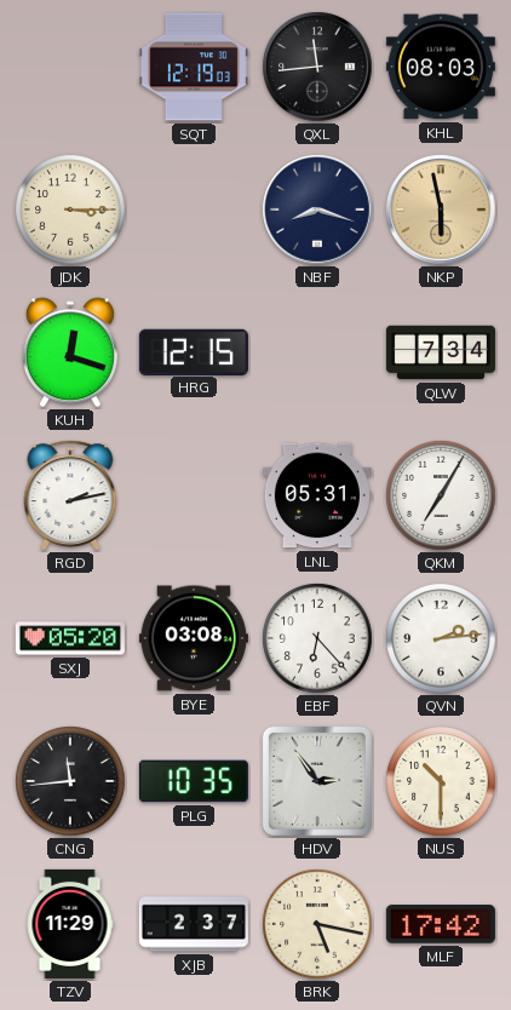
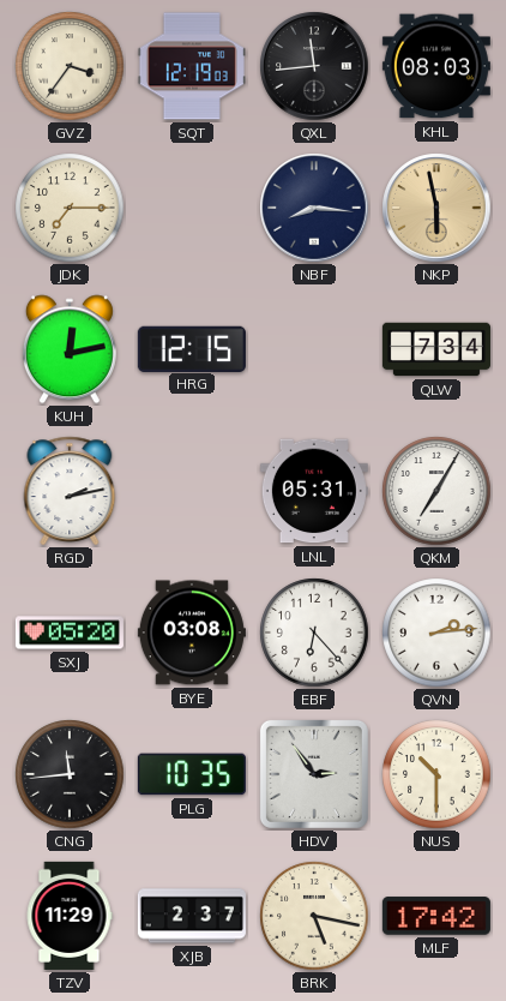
GVZ: none -> 3:36
JDK: 3:15 -> 7:15
NBF: 8:18 -> 8:16
KUH: 12:18 -> 12:13
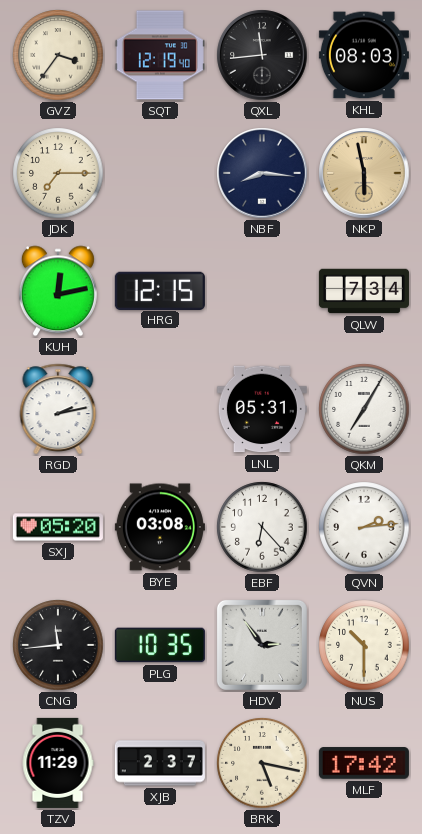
SQT: 12:19:03 -> 12:19:40
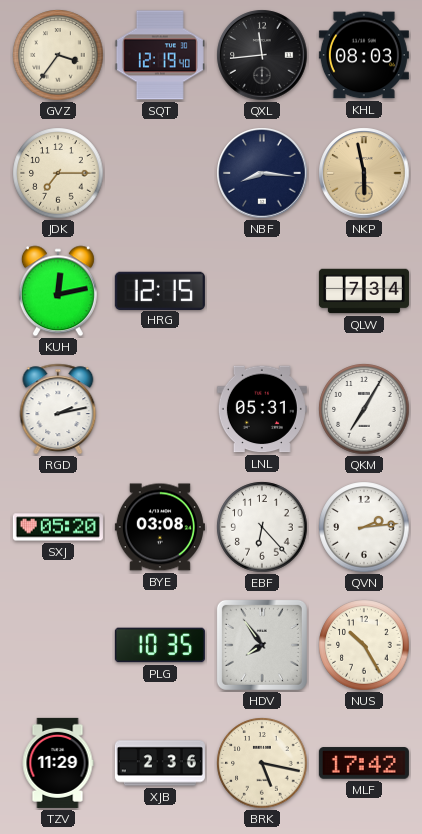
CNG: 11:44 -> none
HDV: 2:54 -> 7:54
NUS: 10:30 -> 10:25
XJB: 2:37 -> 2:36
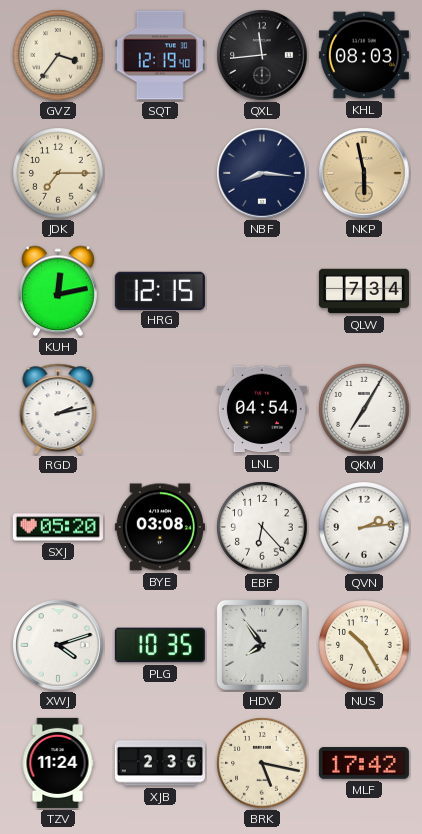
LNL: 05:31 -> 04:54
XWJ: none -> 4:12
TZV: 11:29 -> 11:24
